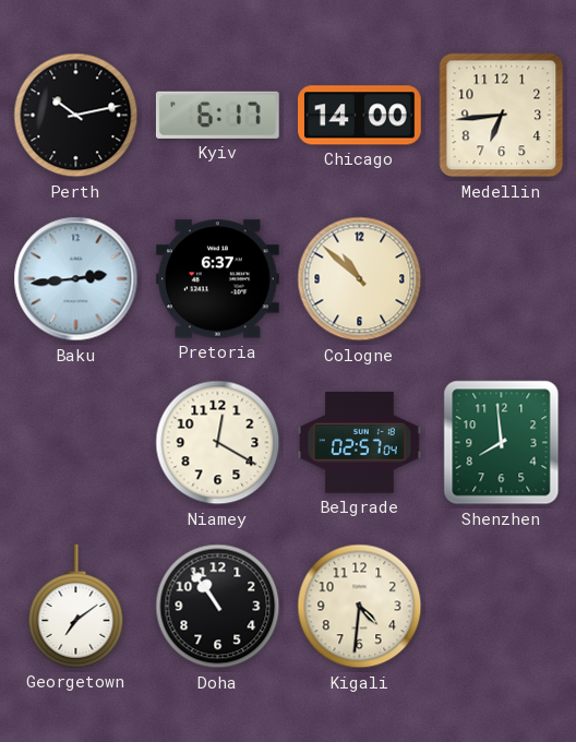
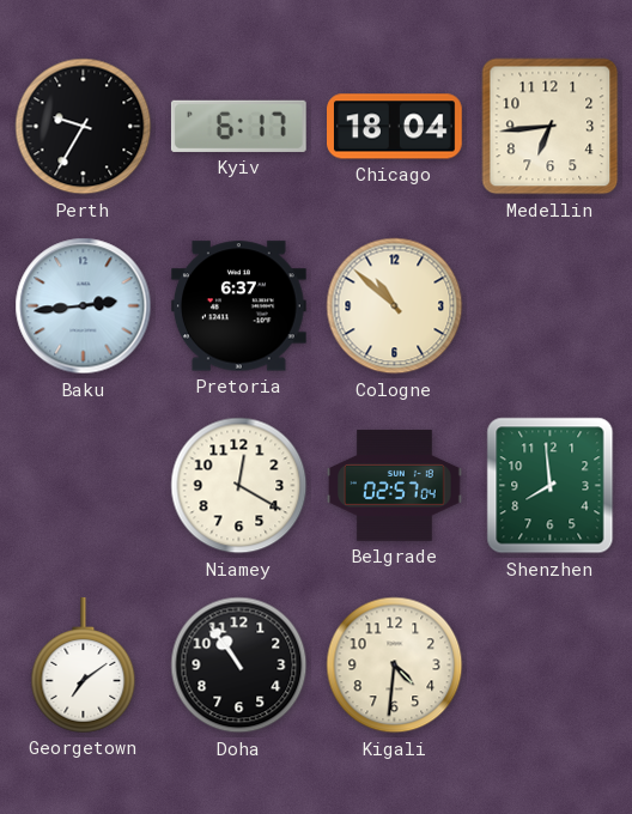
Perth: 10:13 -> 9:35
Chicago: 14:00 -> 18:04
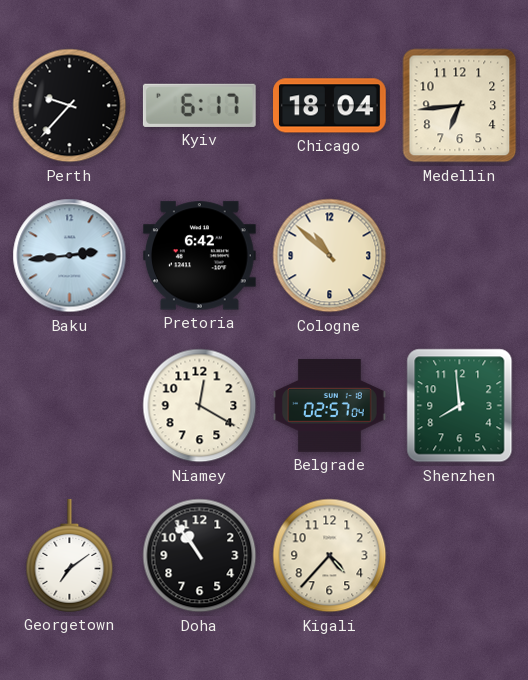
Perth: 9:35 -> 9:37
Pretoria: 6:37 -> 6:42
Kigali: 4:31 -> 4:37
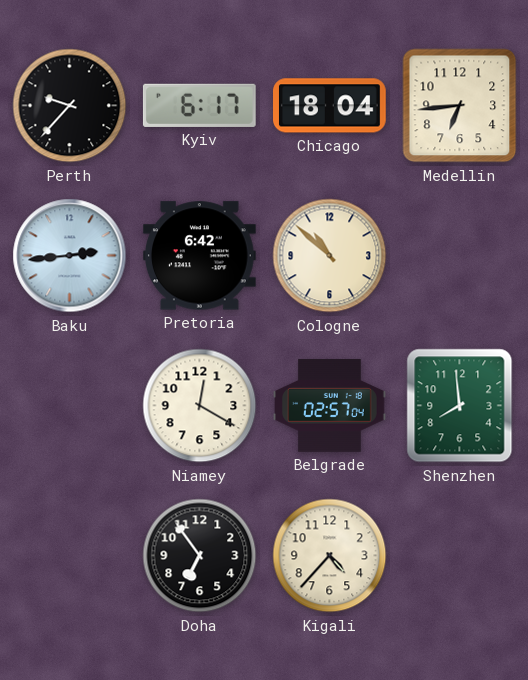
Georgetown: 7:09 -> none
Doha: 10:54 -> 6:54
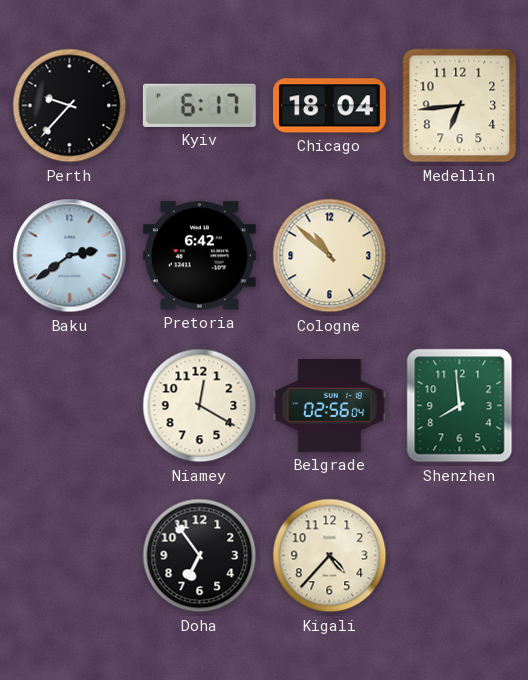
Baku: 2:44 -> 2:39
Belgrade: 02:57 -> 02:56
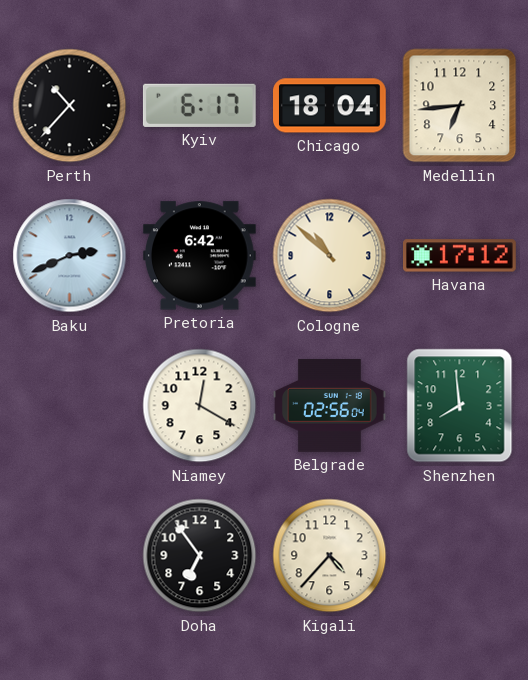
Perth: 9:37 -> 10:37
Baku: 2:39 -> 2:41
Havana: none -> 17:12
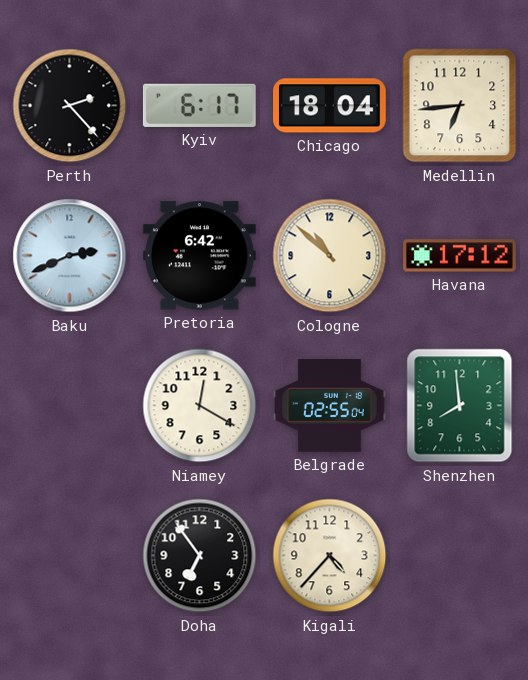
Perth: 10:37 -> 2:23
Belgrade: 02:56 -> 02:55
